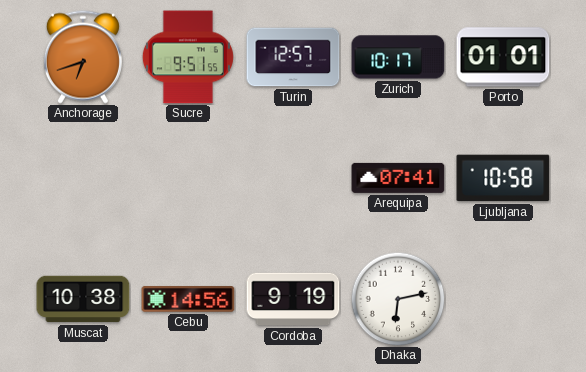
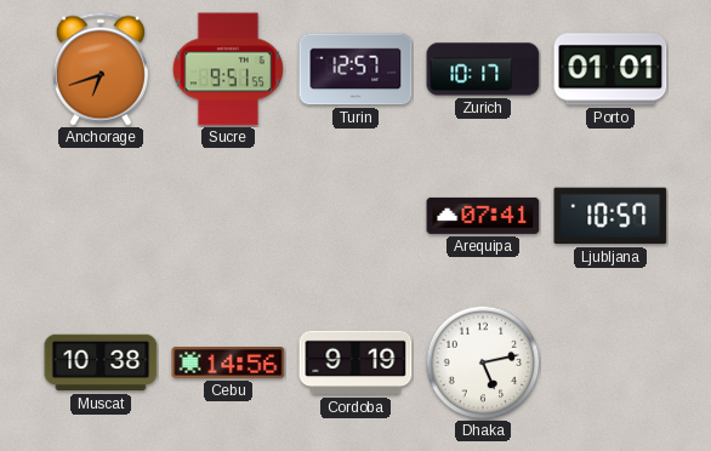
Ljubljana: 10:58 -> 10:57
Dhaka: 6:13 -> 5:13
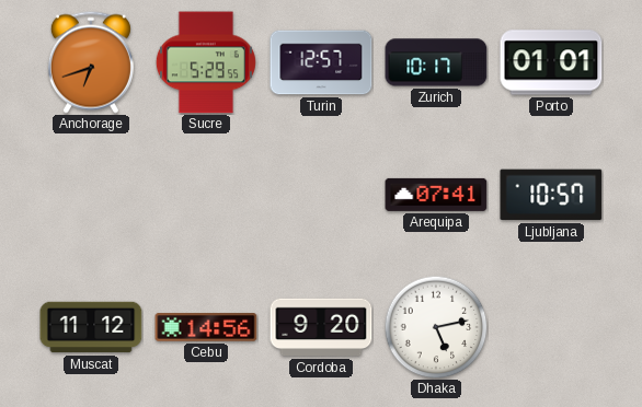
Sucre: 9:51 -> 5:29
Muscat: 10:38 -> 11:12
Cordoba: 9:19 -> 9:20
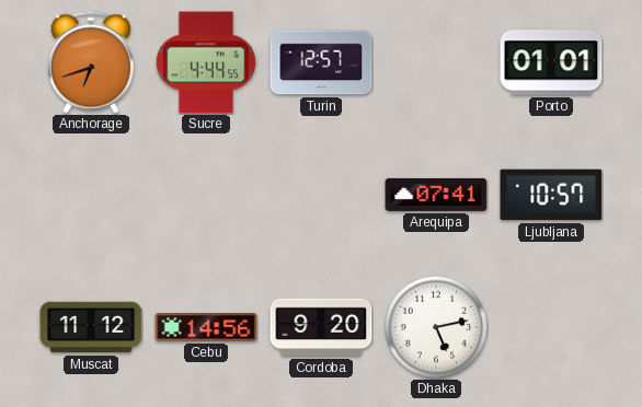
Sucre: 5:29 -> 4:44
Zurich: 10:17 -> none
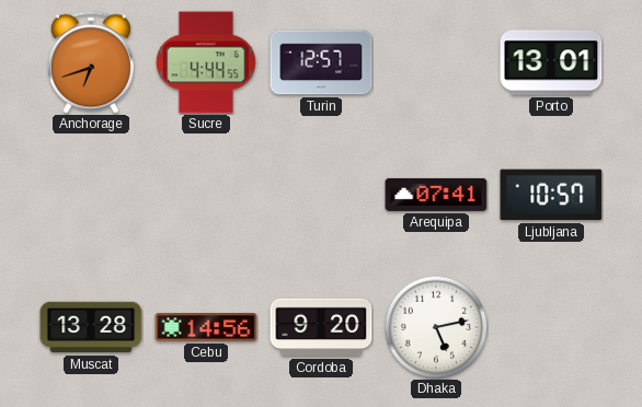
Porto: 01:01 -> 13:01
Muscat: 11:12 -> 13:28
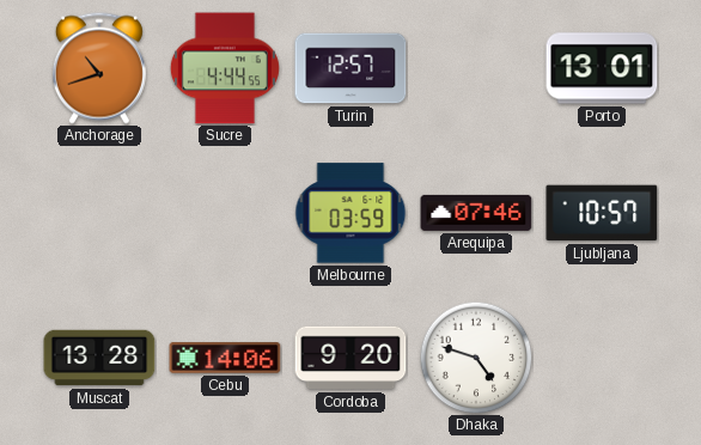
Anchorage: 6:42 -> 10:42
Melbourne: none -> 03:59
Arequipa: 07:41 -> 07:46
Cebu: 14:56 -> 14:06
Dhaka: 5:13 -> 4:48
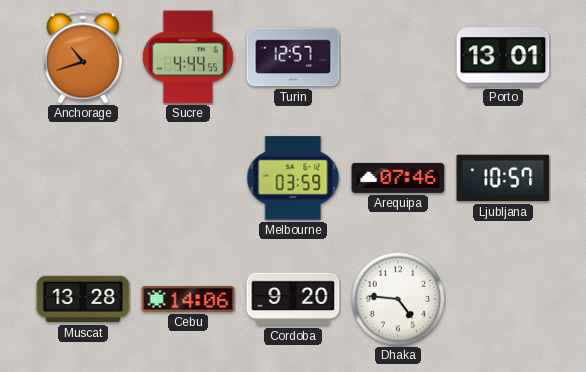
Dhaka: 4:48 -> 4:46
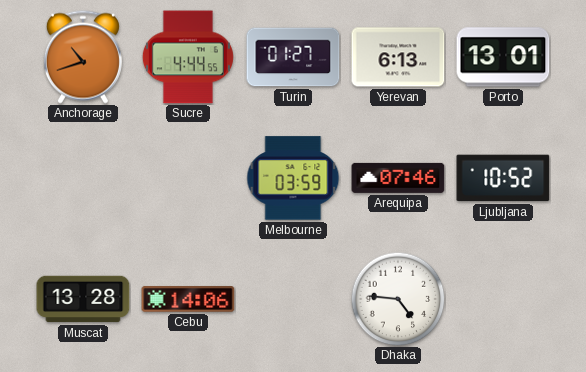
Turin: 12:57 -> 01:27
Yerevan: none -> 6:13
Ljubljana: 10:57 -> 10:52
Cordoba: 9:20 -> none
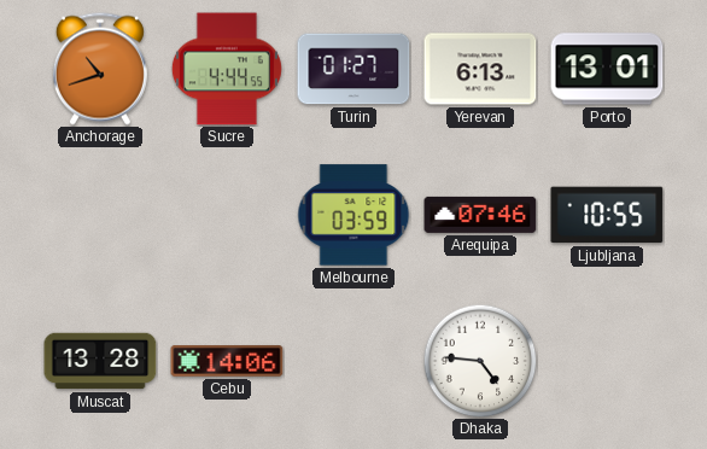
Ljubljana: 10:52 -> 10:55
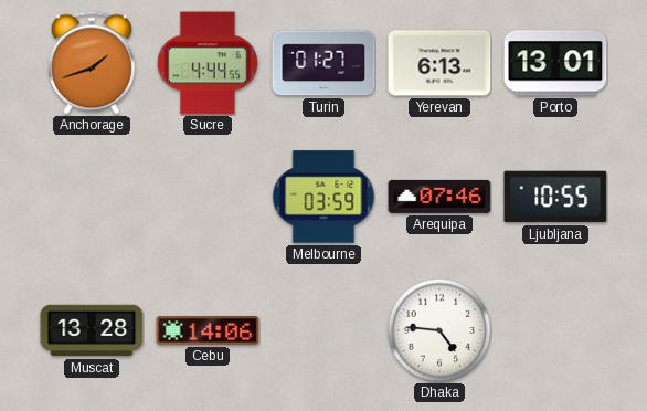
Anchorage: 10:42 -> 1:42
